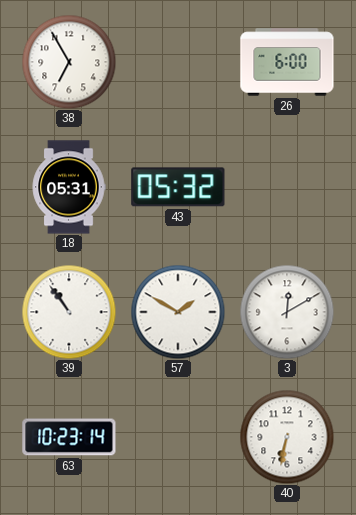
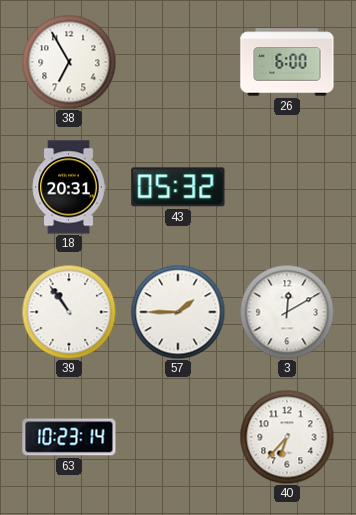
18: 05:31 -> 20:31
57: 1:50 -> 1:45
40: 6:32 -> 6:37
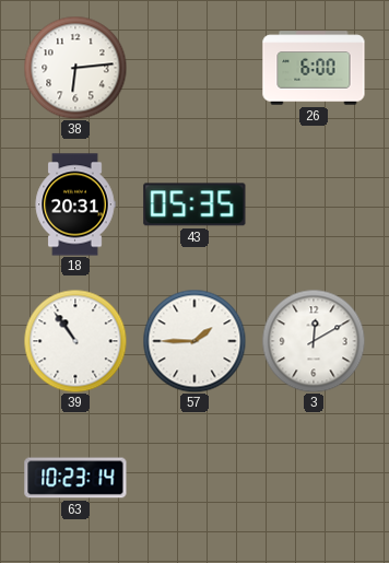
38: 6:55 -> 6:14
43: 05:32 -> 05:35
40: 6:37 -> none
